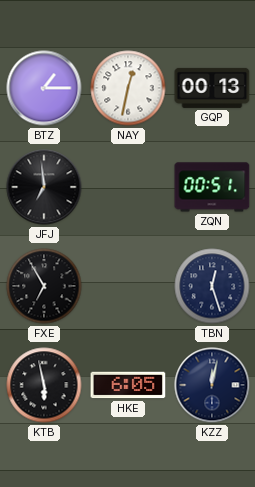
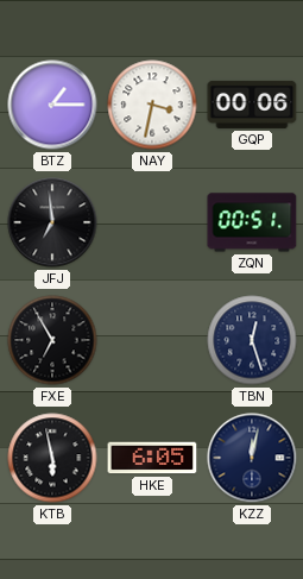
NAY: 12:32 -> 3:32
GQP: 00:13 -> 00:06
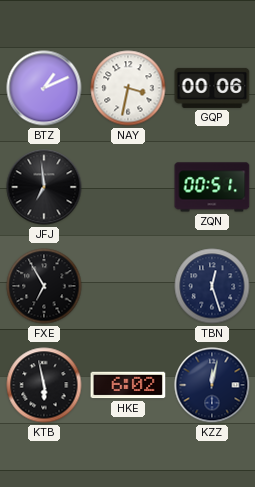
BTZ: 1:15 -> 1:11
HKE: 6:05 -> 6:02
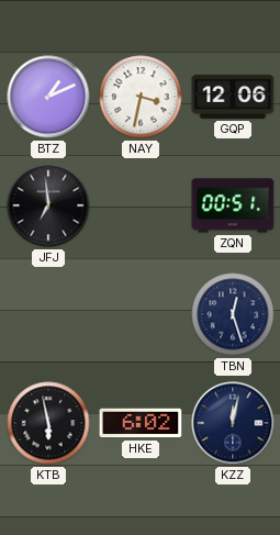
GQP: 00:06 -> 12:06
FXE: 6:55 -> none
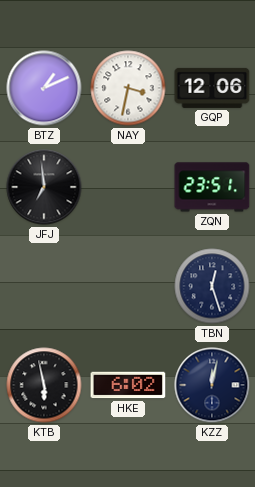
ZQN: 00:51 -> 23:51
